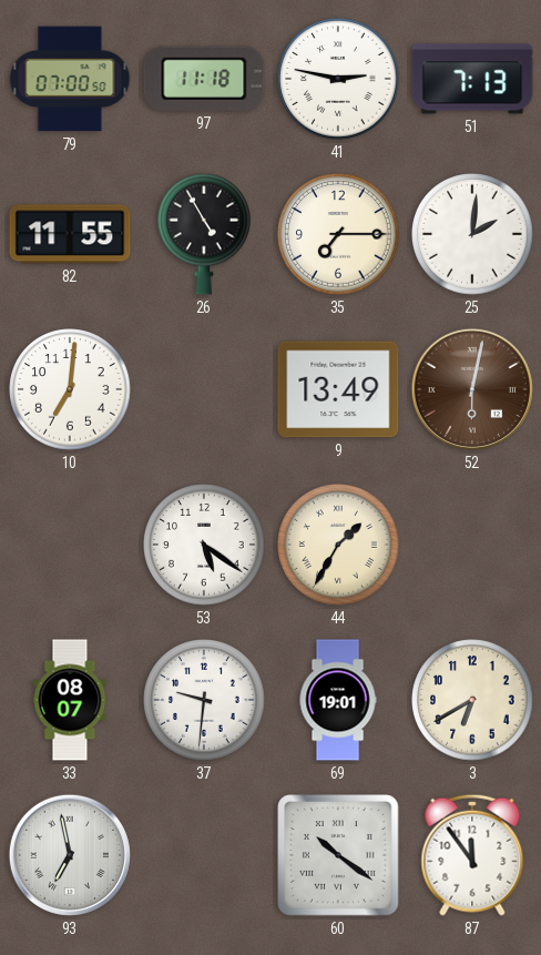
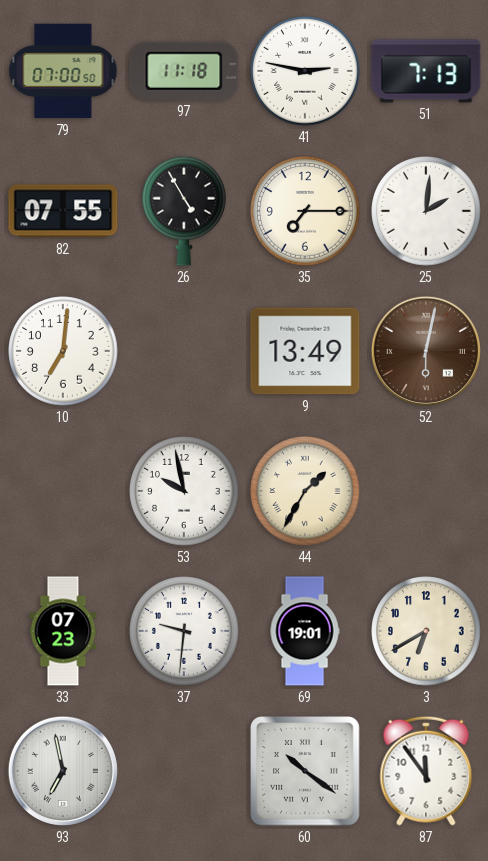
82: 11:55 -> 07:55
53: 5:21 -> 9:58
33: 08:07 -> 07:23
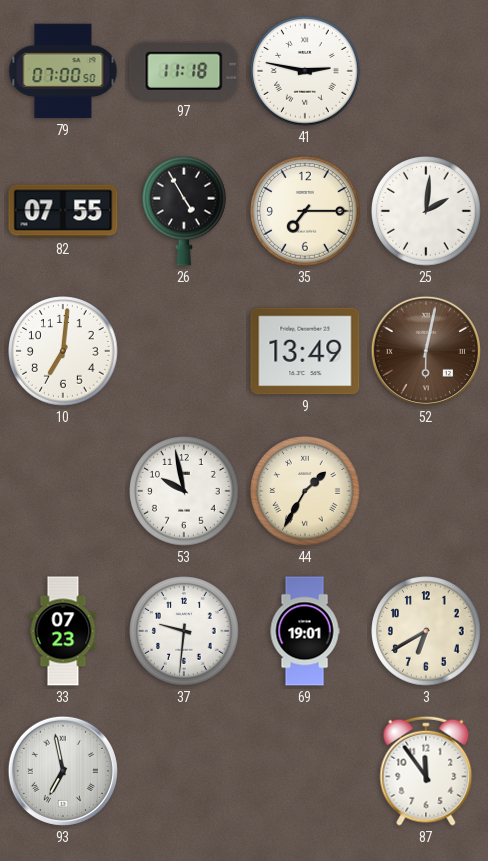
51: 7:13 -> none
60: 10:21 -> none
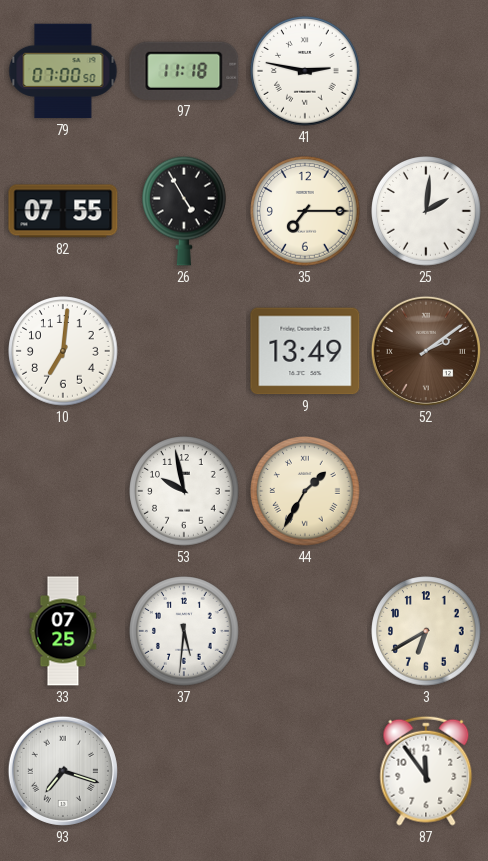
52: 6:02 -> 2:09
33: 07:23 -> 07:25
37: 9:31 -> 5:31
69: 19:01 -> none
93: 6:58 -> 7:18
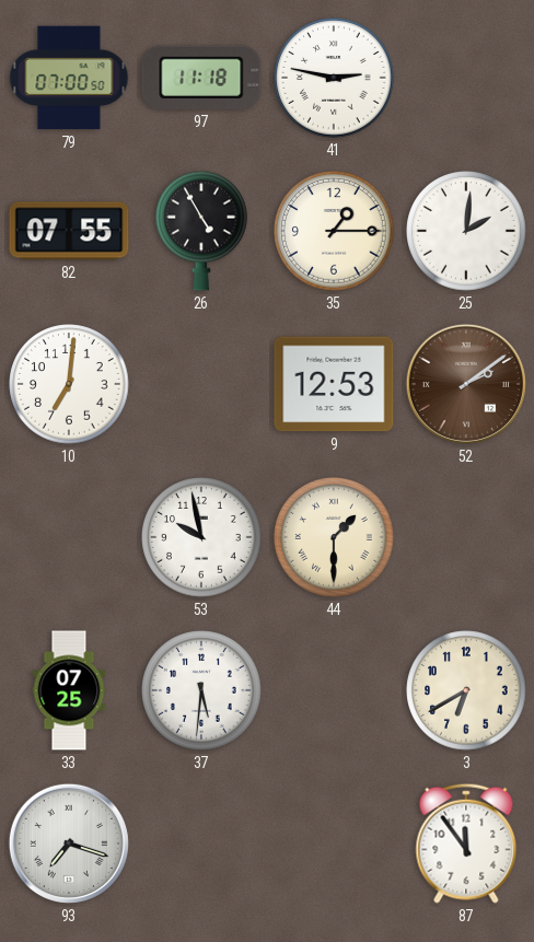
35: 7:15 -> 1:15
9: 13:49 -> 12:53
44: 1:35 -> 1:30
